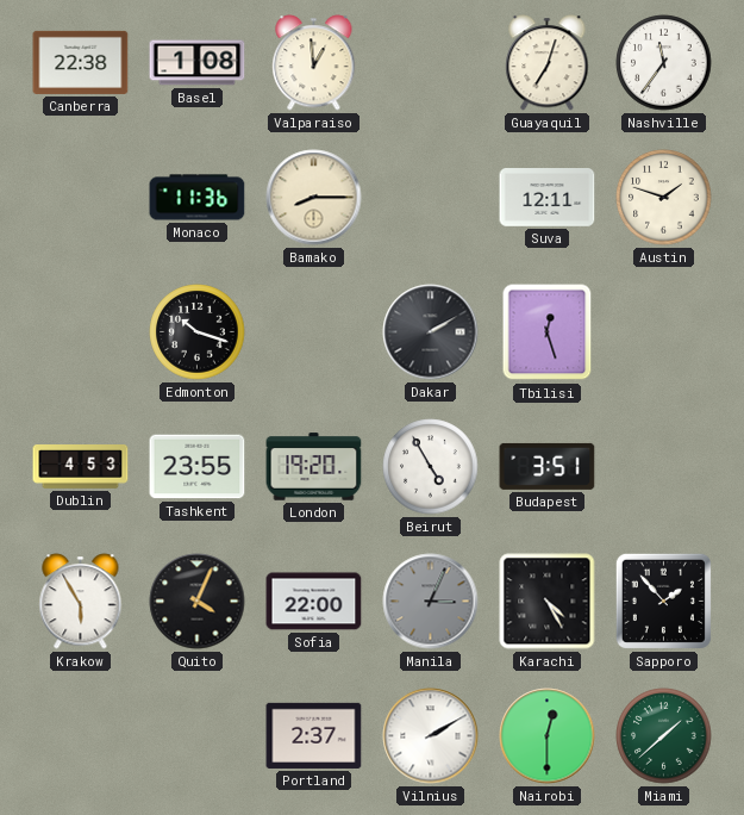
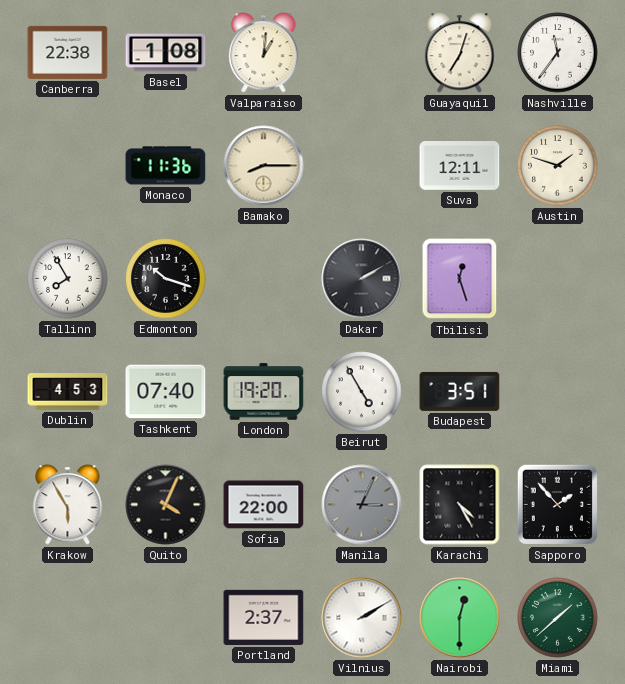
Valparaiso: 12:59 -> 1:01
Tallinn: none -> 7:55
Tashkent: 23:55 -> 07:40
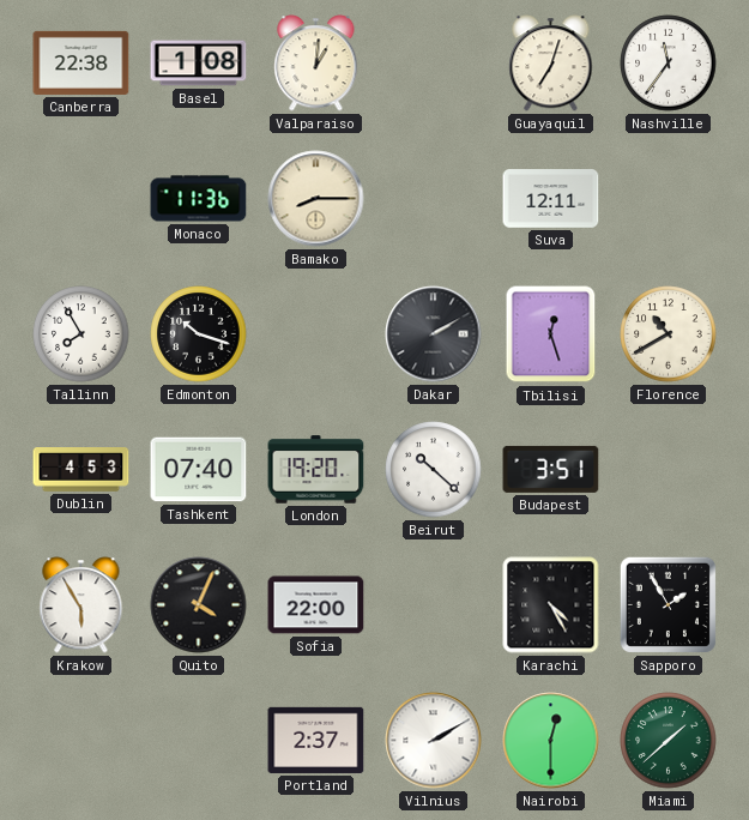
Austin: 1:48 -> none
Florence: none -> 10:40
Beirut: 4:55 -> 10:22
Manila: 3:04 -> none
Sapporo: 1:53 -> 1:55
